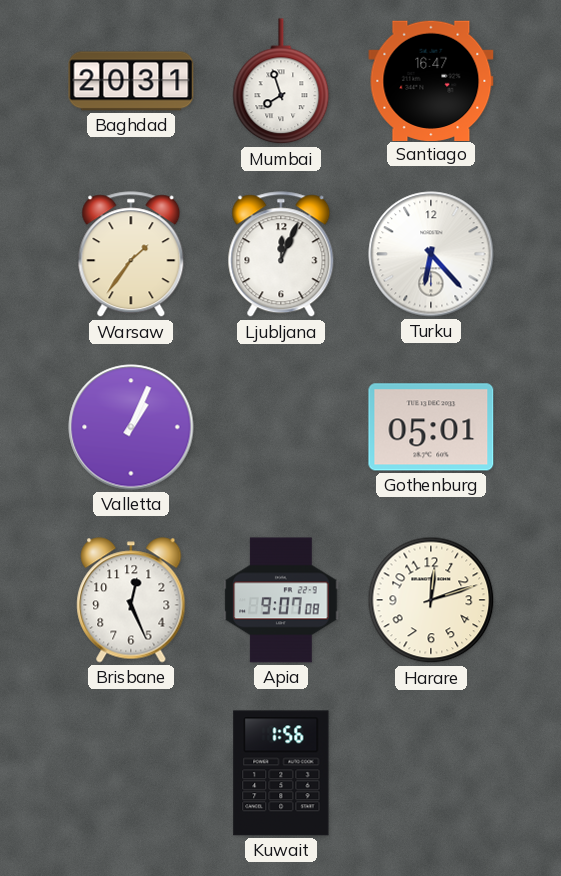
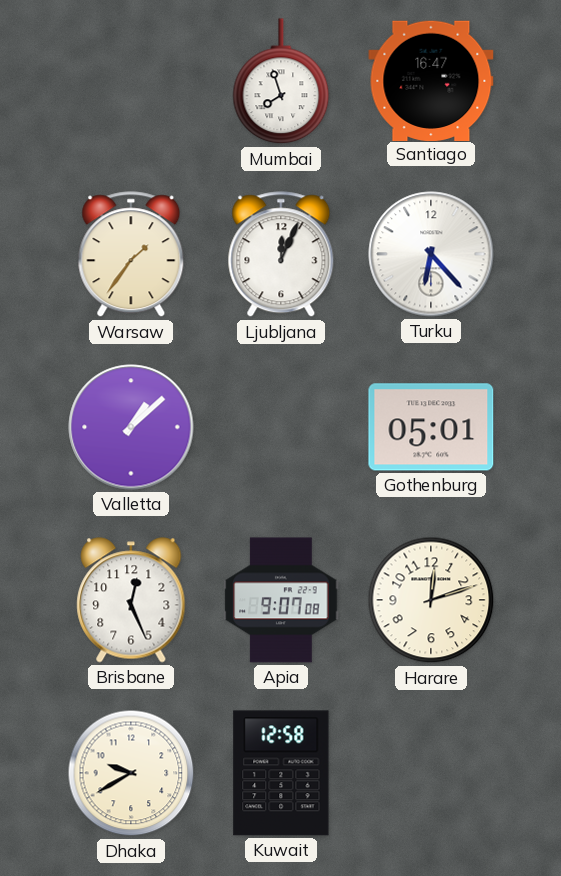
Baghdad: 20:31 -> none
Valletta: 1:04 -> 1:08
Dhaka: none -> 9:40
Kuwait: 1:56 -> 12:58
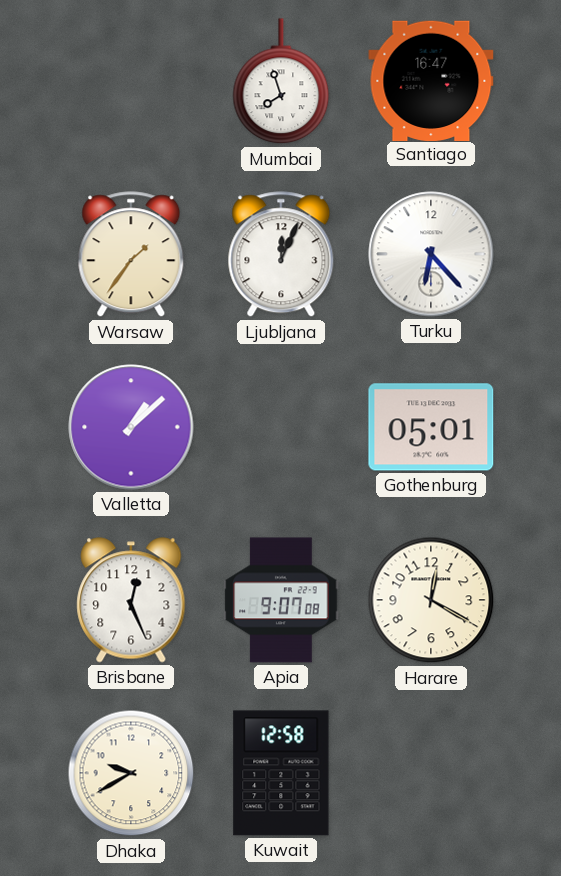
Harare: 12:12 -> 12:20
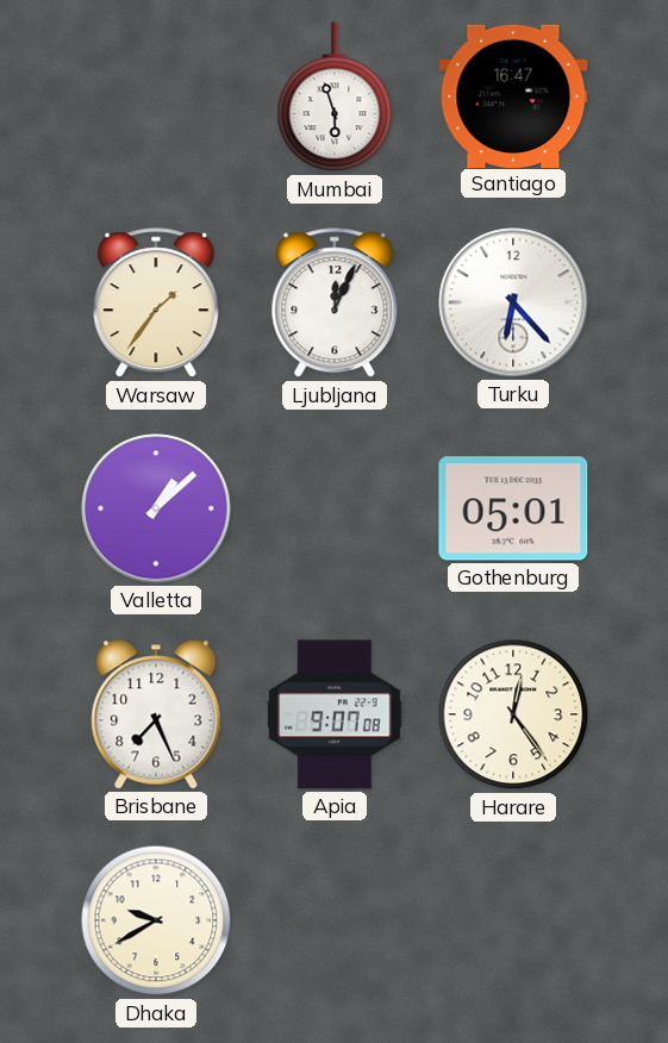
Mumbai: 7:57 -> 5:57
Brisbane: 12:26 -> 7:26
Harare: 12:20 -> 12:24
Kuwait: 12:58 -> none
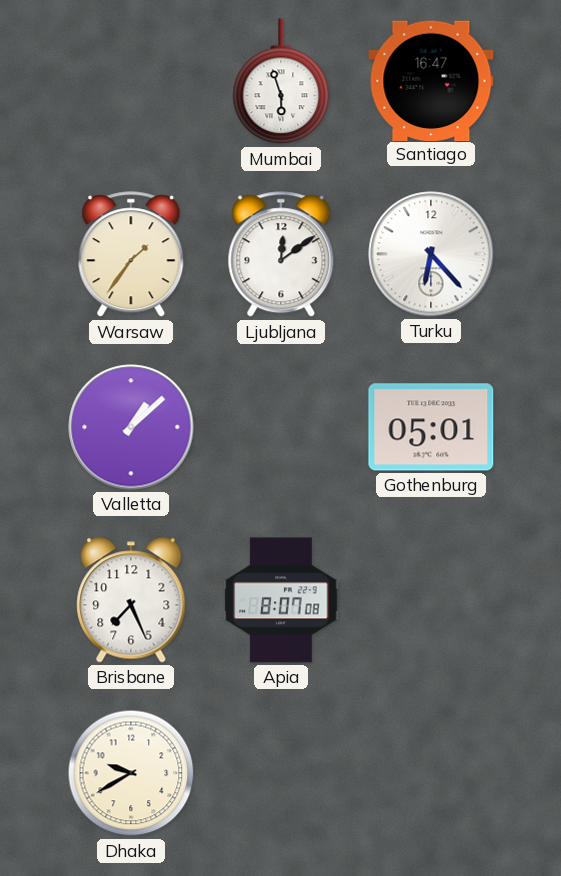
Ljubljana: 12:04 -> 12:09
Apia: 9:07 -> 8:07
Harare: 12:24 -> none
